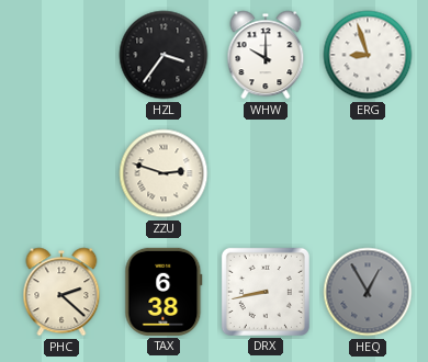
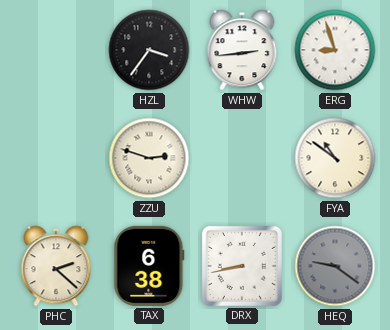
WHW: 10:00 -> 2:44
FYA: none -> 10:51
HEQ: 12:55 -> 9:21
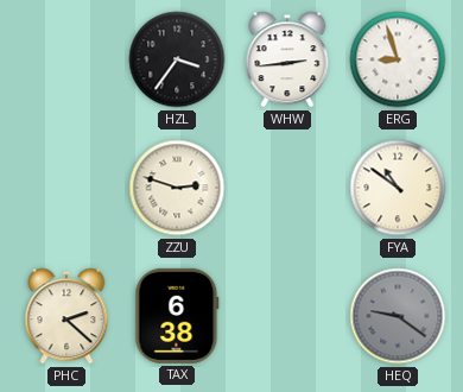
DRX: 8:43 -> none
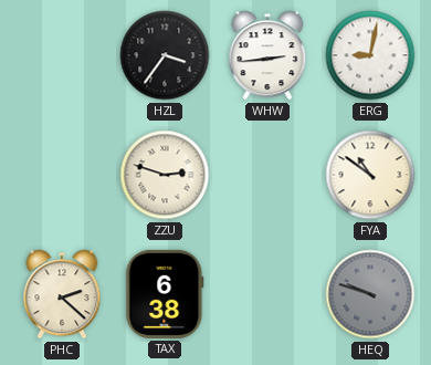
ERG: 8:57 -> 9:02
HEQ: 9:21 -> 9:48
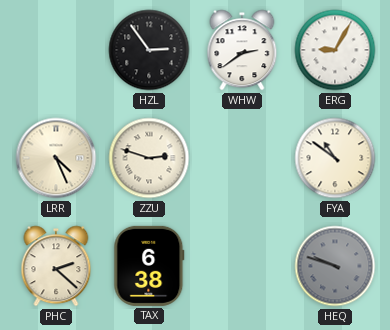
HZL: 3:36 -> 2:54
WHW: 2:44 -> 2:39
ERG: 9:02 -> 9:05
LRR: none -> 4:26
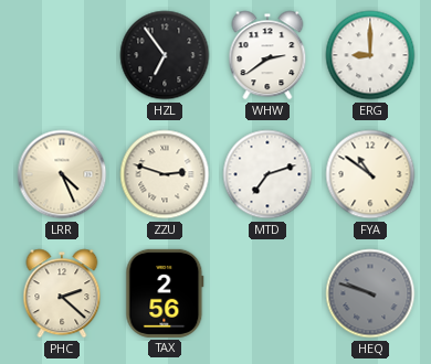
HZL: 2:54 -> 6:54
ERG: 9:05 -> 9:00
MTD: none -> 7:12
TAX: 6:38 -> 2:56
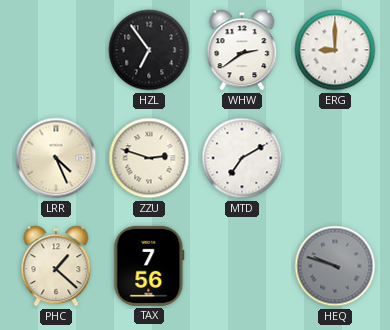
MTD: 7:12 -> 7:10
FYA: 10:51 -> none
PHC: 2:22 -> 1:22
TAX: 2:56 -> 7:56
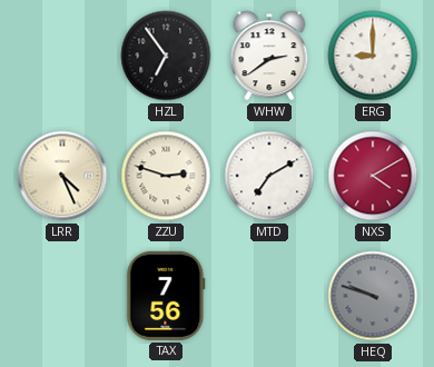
NXS: none -> 4:10
PHC: 1:22 -> none
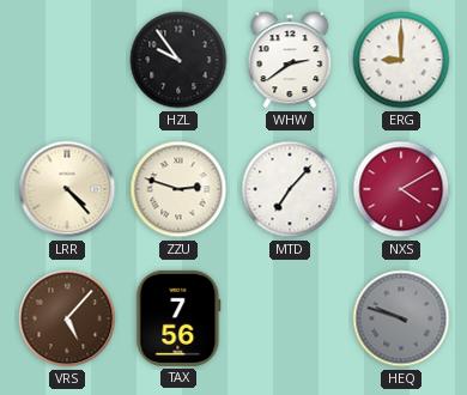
HZL: 6:54 -> 9:54
LRR: 4:26 -> 4:23
MTD: 7:10 -> 7:07
VRS: none -> 5:07
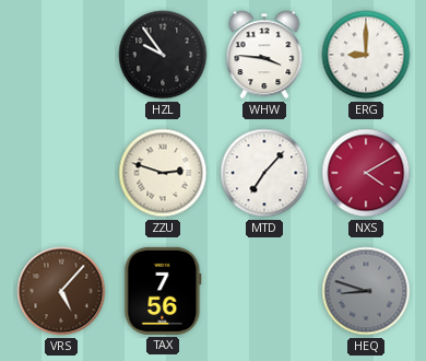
WHW: 2:39 -> 3:46
LRR: 4:23 -> none
HEQ: 9:48 -> 8:48
